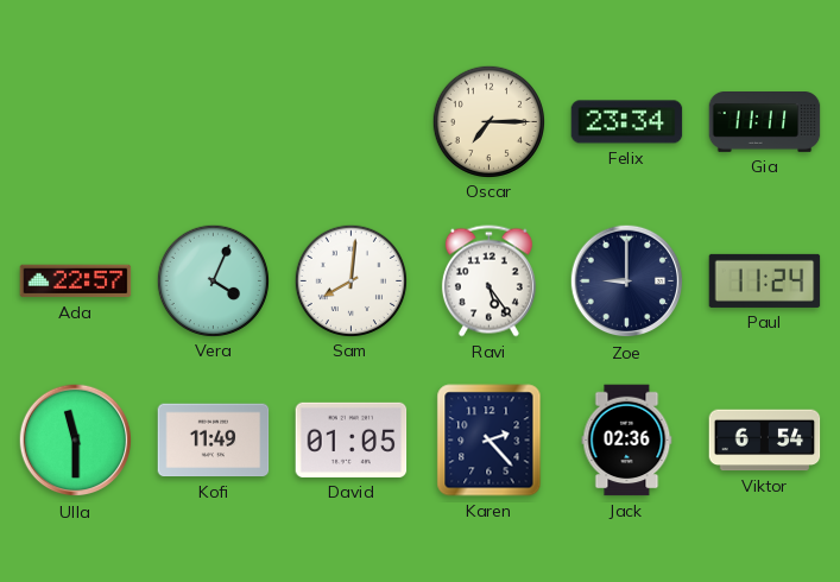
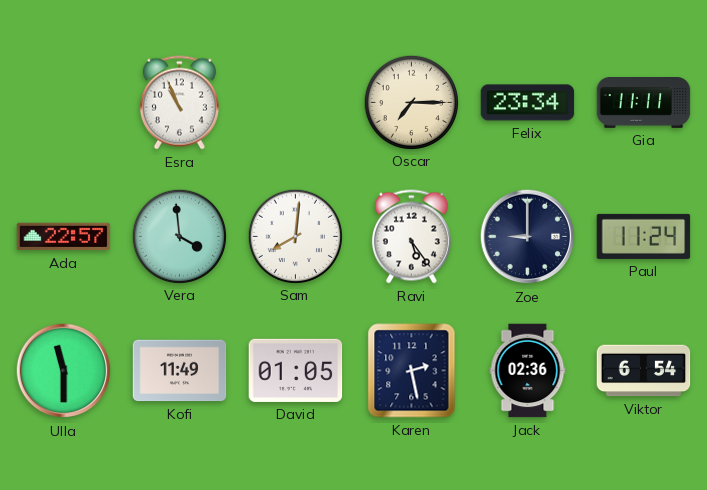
Esra: none -> 10:56
Vera: 4:04 -> 3:59
Karen: 2:23 -> 2:28
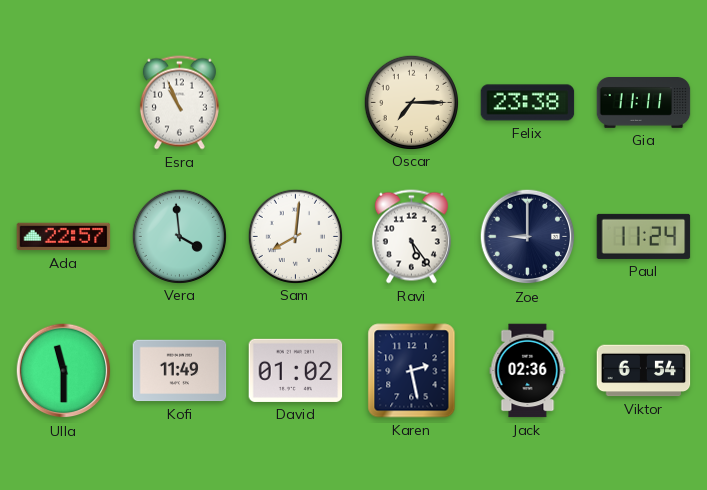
Felix: 23:34 -> 23:38
David: 01:05 -> 01:02
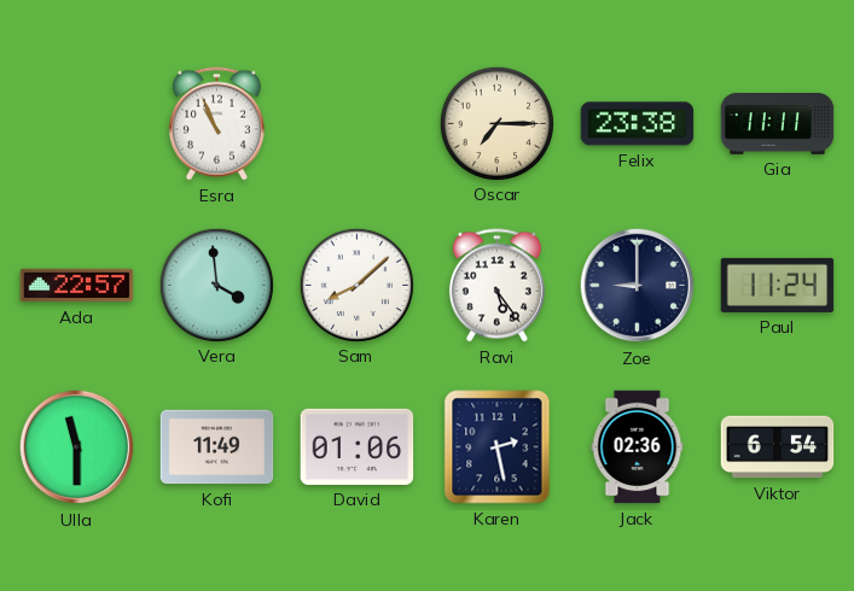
Sam: 8:01 -> 8:08
David: 01:02 -> 01:06
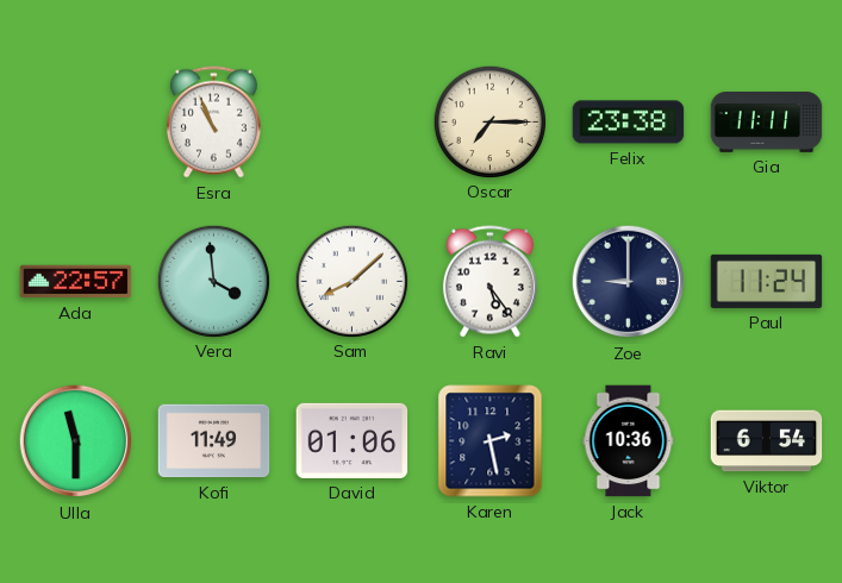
Jack: 02:36 -> 10:36
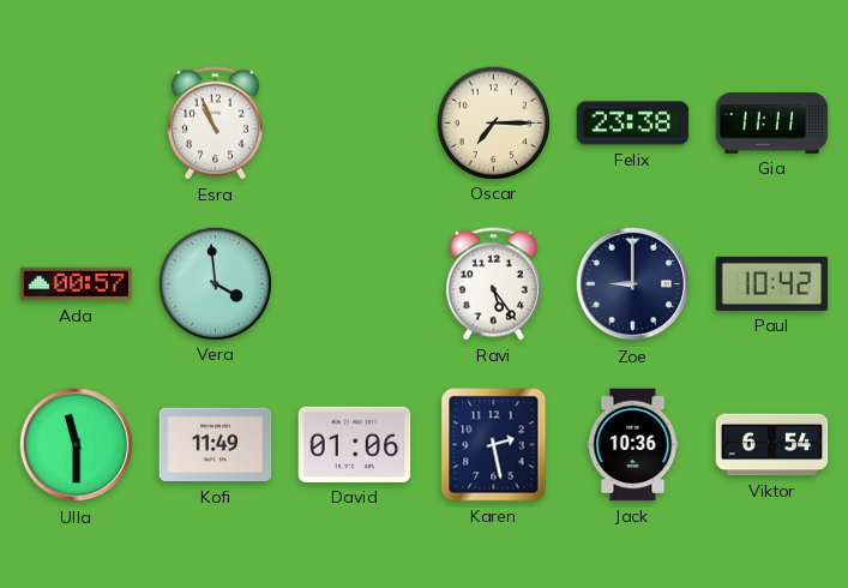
Ada: 22:57 -> 00:57
Sam: 8:08 -> none
Paul: 11:24 -> 10:42
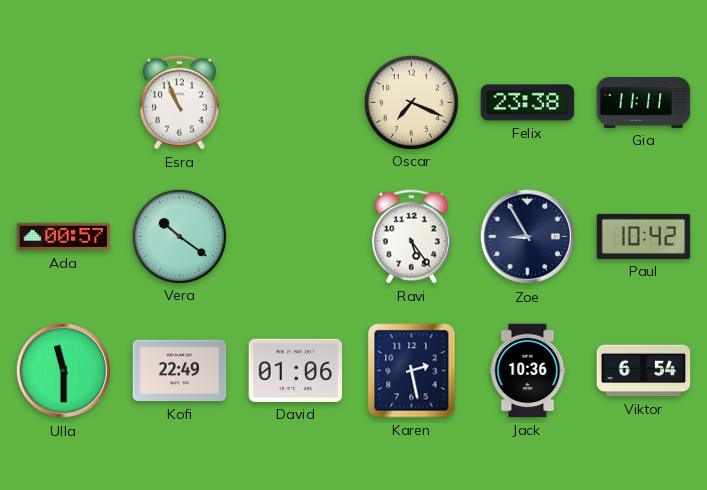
Oscar: 7:15 -> 7:19
Vera: 3:59 -> 10:21
Zoe: 9:00 -> 8:55
Kofi: 11:49 -> 22:49
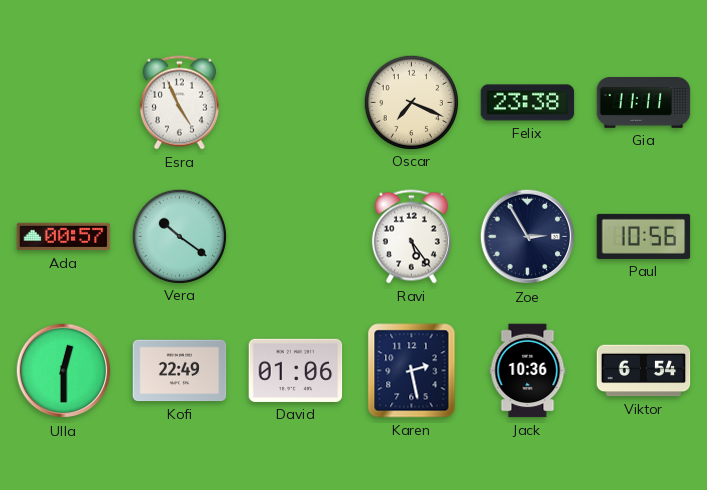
Esra: 10:56 -> 4:56
Zoe: 8:55 -> 2:55
Paul: 10:42 -> 10:56
Ulla: 11:30 -> 12:30
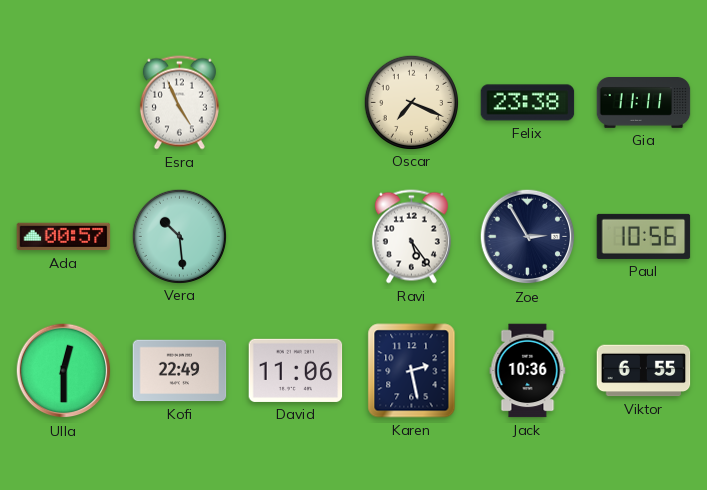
Vera: 10:21 -> 10:29
David: 01:06 -> 11:06
Viktor: 6:54 -> 6:55
